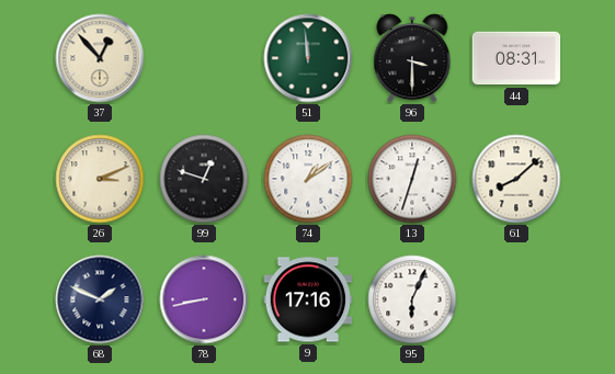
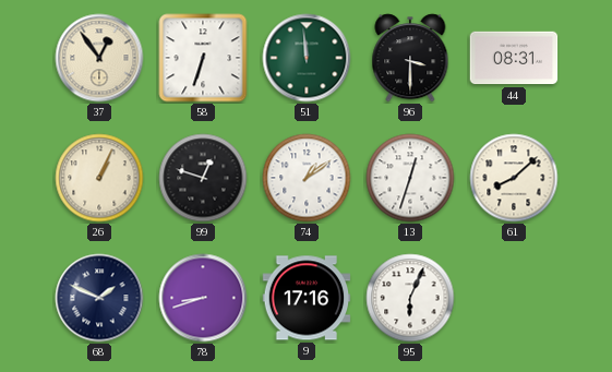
37: 12:53 -> 12:54
58: none -> 6:33
26: 3:11 -> 1:04
78: 8:43 -> 8:42
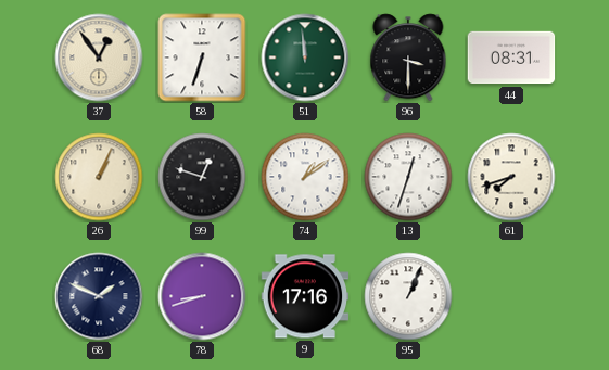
61: 8:08 -> 7:42
95: 6:04 -> 1:04
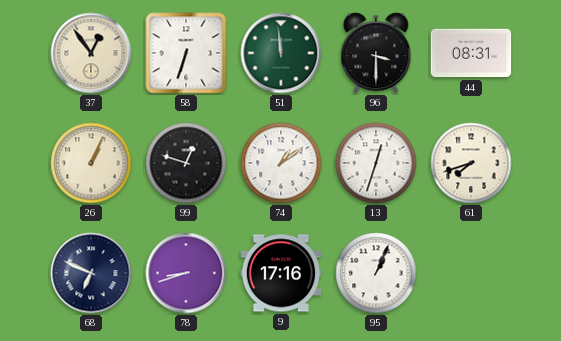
68: 1:49 -> 6:49
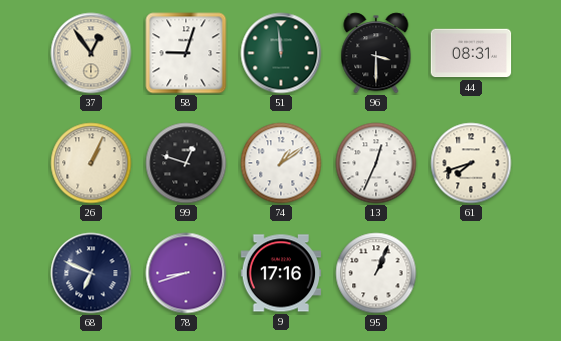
58: 6:33 -> 9:03
13: 12:33 -> 12:34
